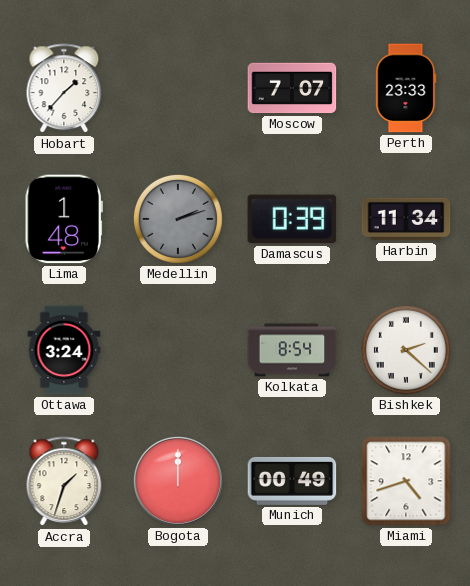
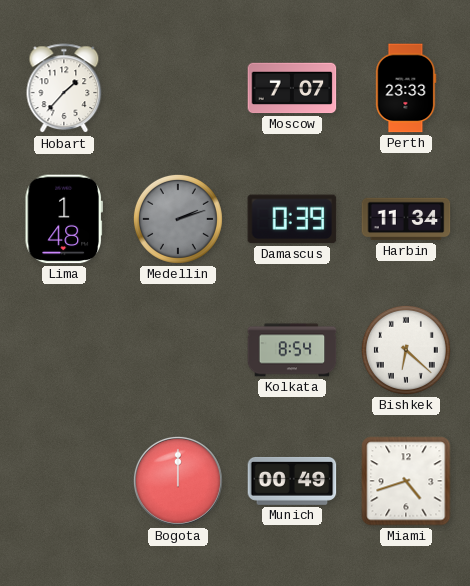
Ottawa: 3:24 -> none
Bishkek: 2:22 -> 6:22
Accra: 1:33 -> none
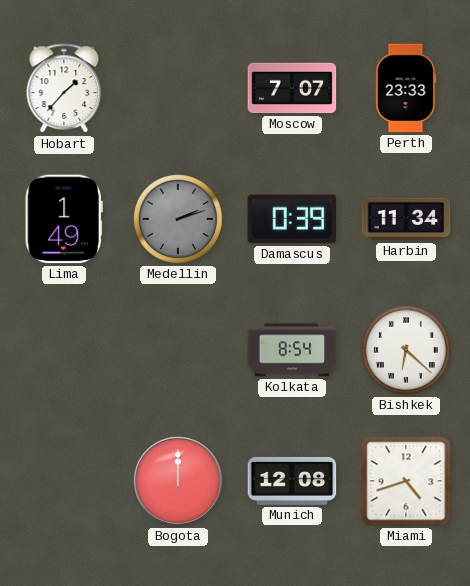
Lima: 1:48 -> 1:49
Munich: 00:49 -> 12:08
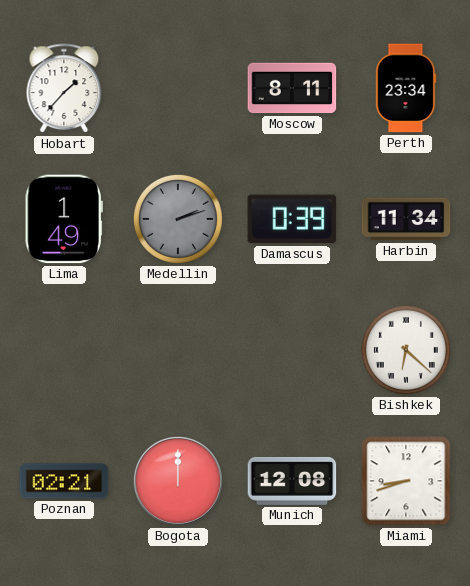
Moscow: 7:07 -> 8:11
Perth: 23:33 -> 23:34
Kolkata: 8:54 -> none
Poznan: none -> 02:21
Miami: 4:42 -> 8:42
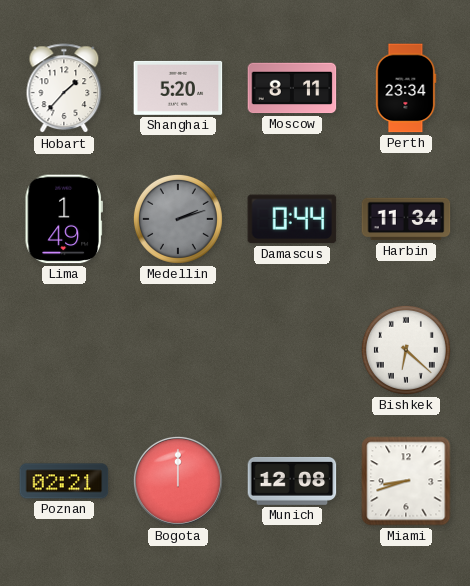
Shanghai: none -> 5:20
Damascus: 0:39 -> 0:44
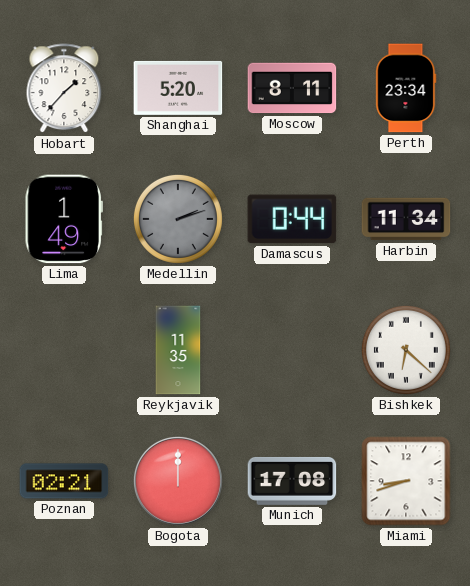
Reykjavik: none -> 11:35
Munich: 12:08 -> 17:08
